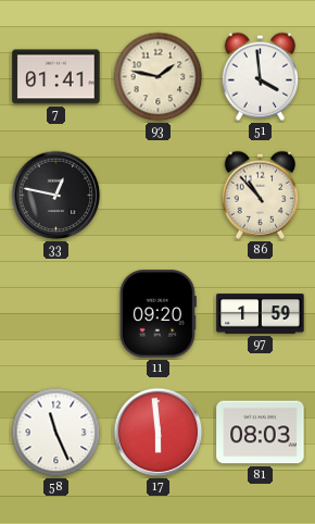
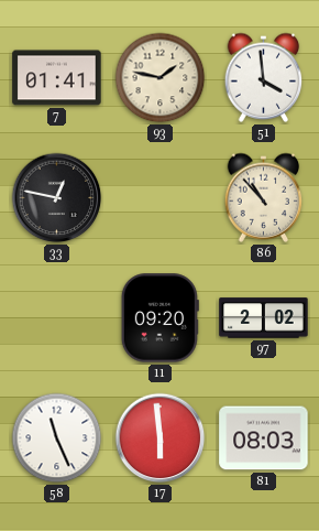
97: 1:59 -> 2:02
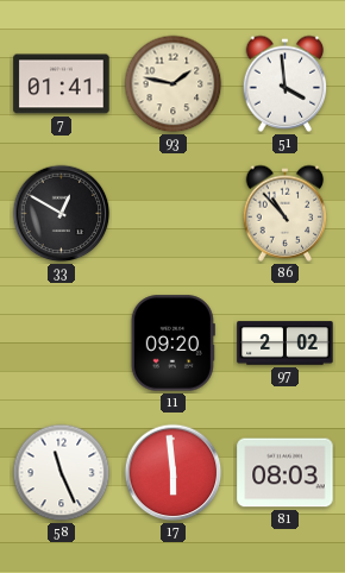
33: 12:47 -> 12:50
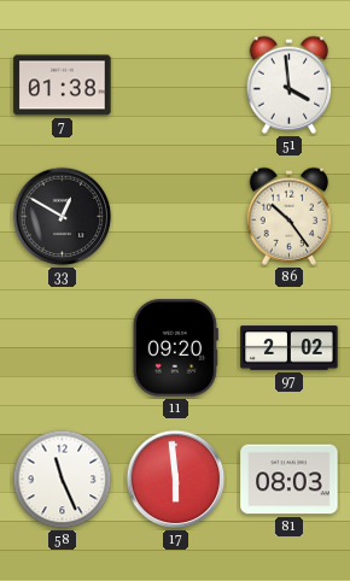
7: 01:41 -> 01:38
93: 1:47 -> none
86: 10:53 -> 10:24
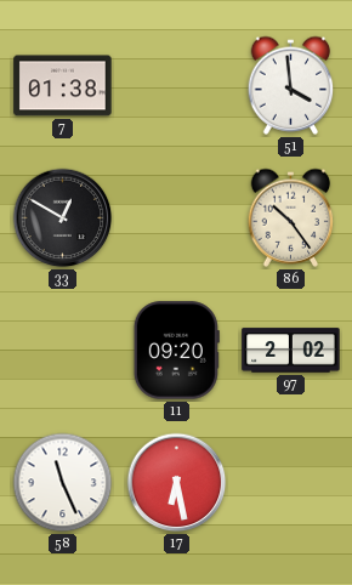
17: 5:59 -> 6:28
81: 08:03 -> none
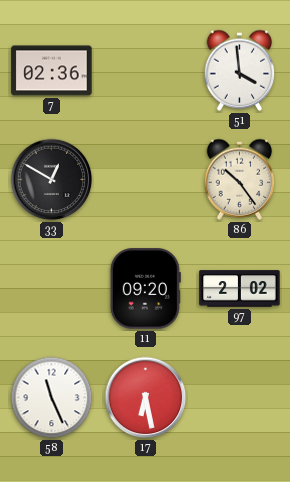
7: 01:38 -> 02:36
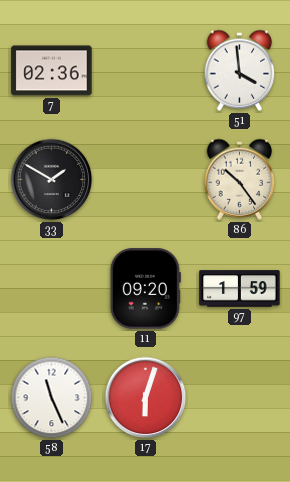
33: 12:50 -> 1:50
97: 2:02 -> 1:59
17: 6:28 -> 6:03
